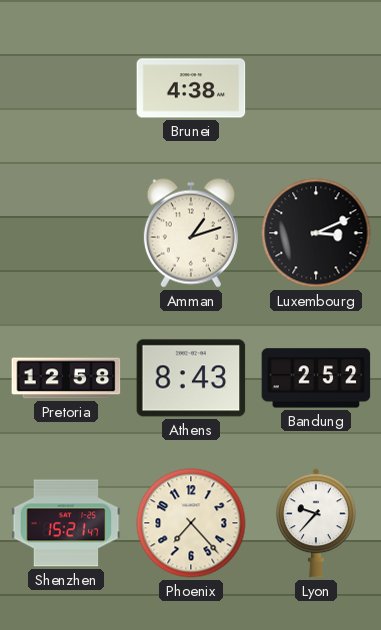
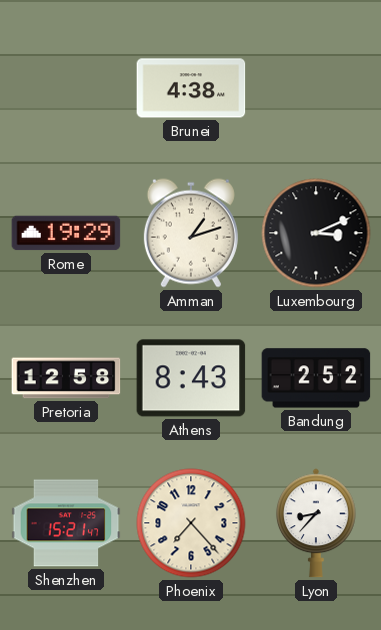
Rome: none -> 19:29
Lyon: 9:37 -> 8:37
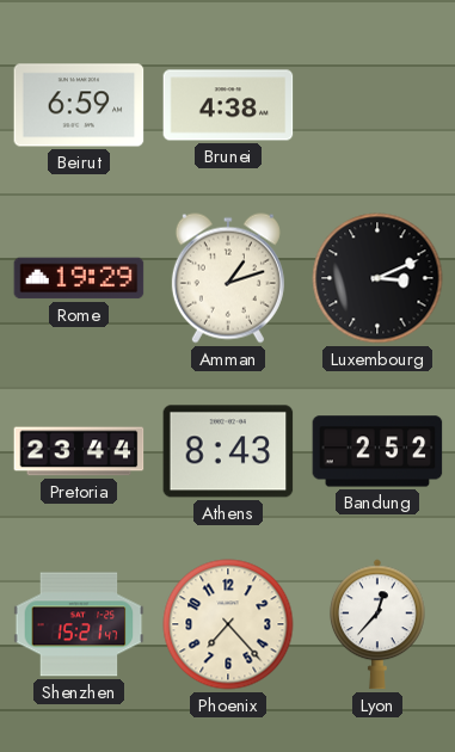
Beirut: none -> 6:59
Pretoria: 12:58 -> 23:44
Lyon: 8:37 -> 12:37
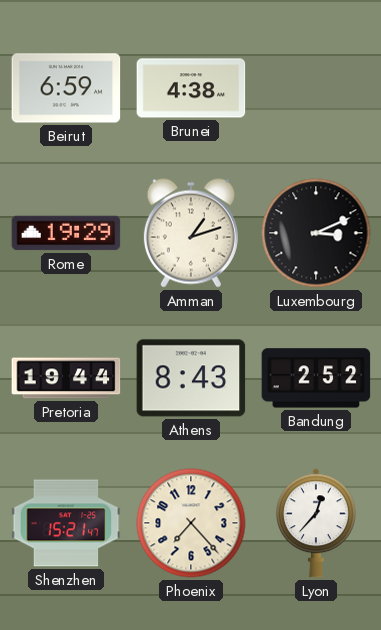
Pretoria: 23:44 -> 19:44
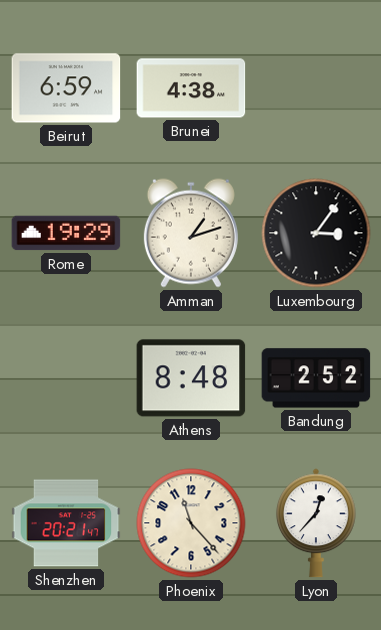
Luxembourg: 3:11 -> 3:06
Pretoria: 19:44 -> none
Athens: 8:43 -> 8:48
Shenzhen: 15:21 -> 20:21
Phoenix: 7:23 -> 11:23
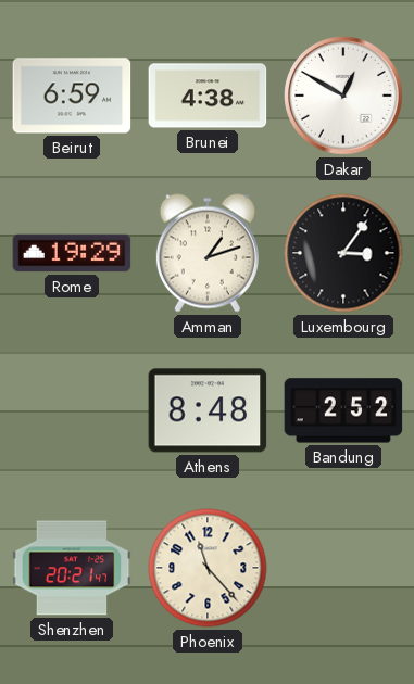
Dakar: none -> 12:50
Lyon: 12:37 -> none
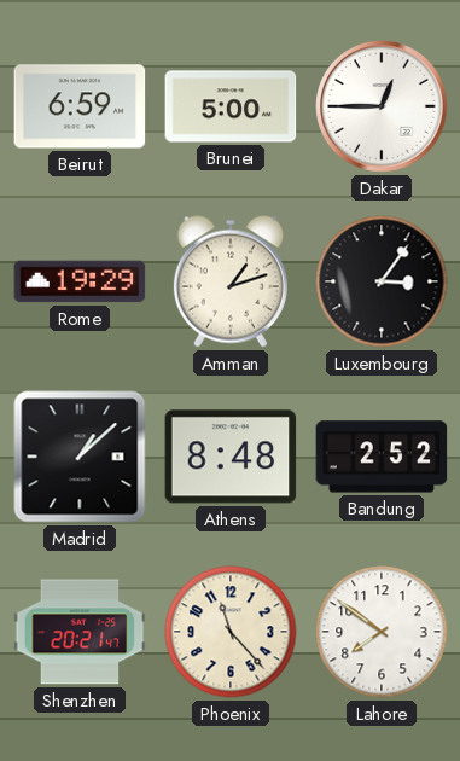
Brunei: 4:38 -> 5:00
Dakar: 12:50 -> 12:45
Madrid: none -> 1:08
Lahore: none -> 7:51
